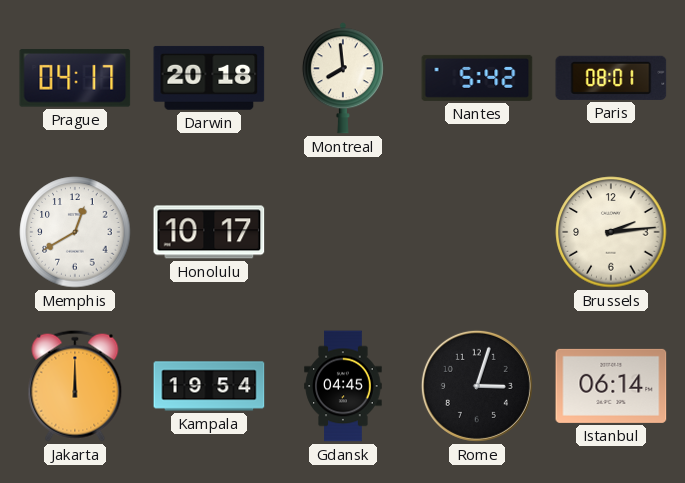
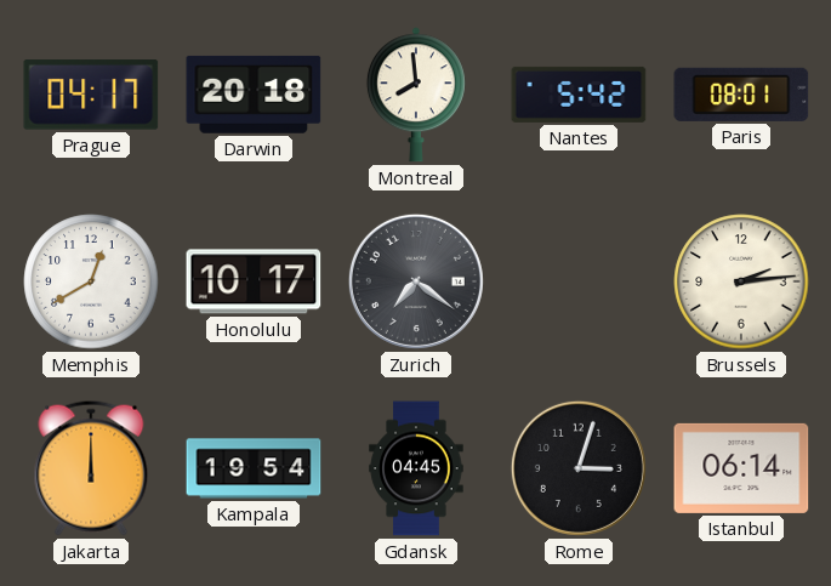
Zurich: none -> 7:21
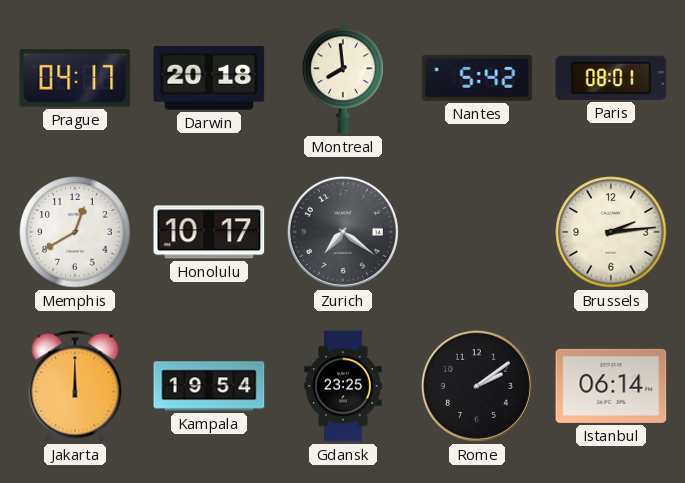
Gdansk: 04:45 -> 23:25
Rome: 3:03 -> 2:09
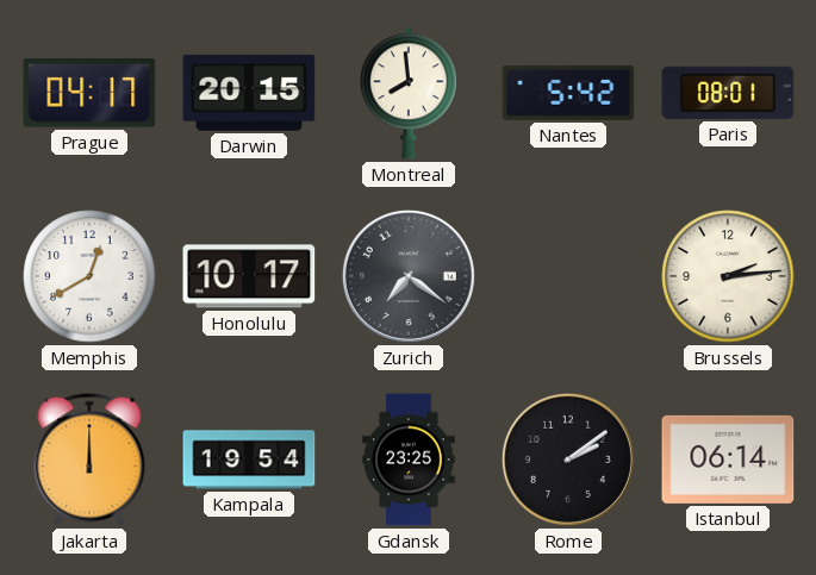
Darwin: 20:18 -> 20:15
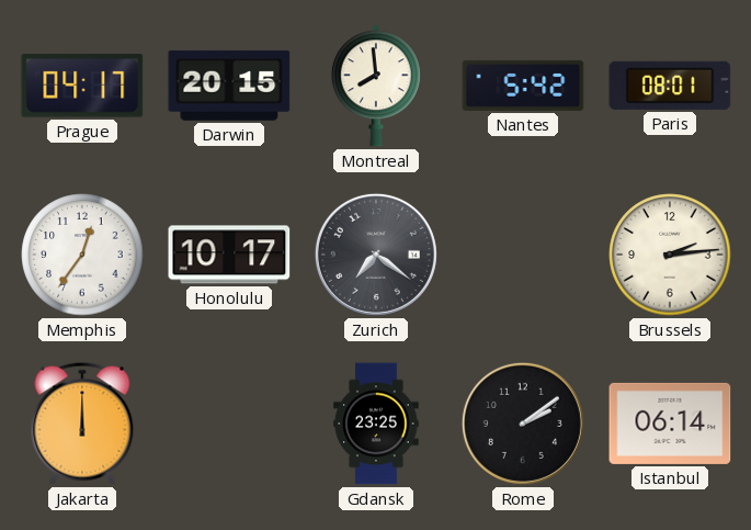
Memphis: 12:40 -> 12:36
Kampala: 19:54 -> none
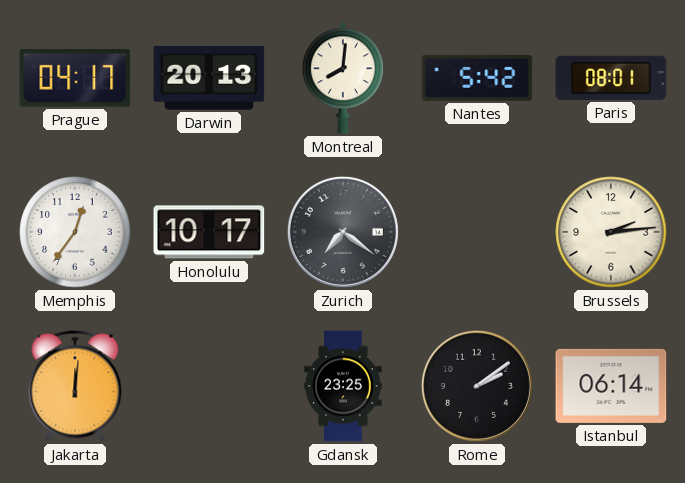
Darwin: 20:15 -> 20:13
Montreal: 7:59 -> 8:01
Jakarta: 12:00 -> 12:01
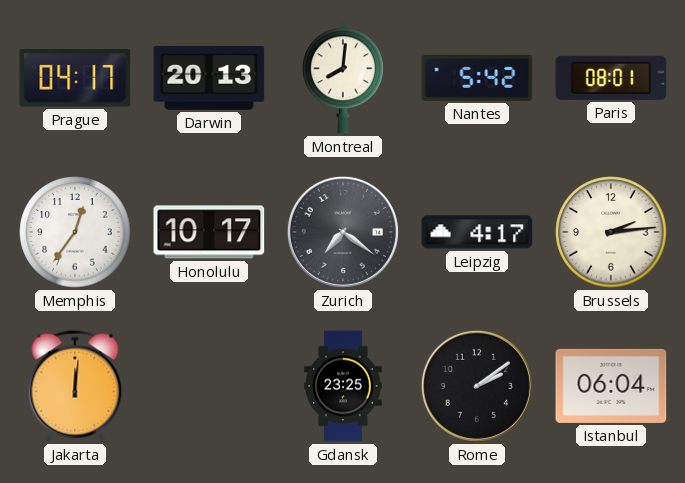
Leipzig: none -> 4:17
Istanbul: 06:14 -> 06:04
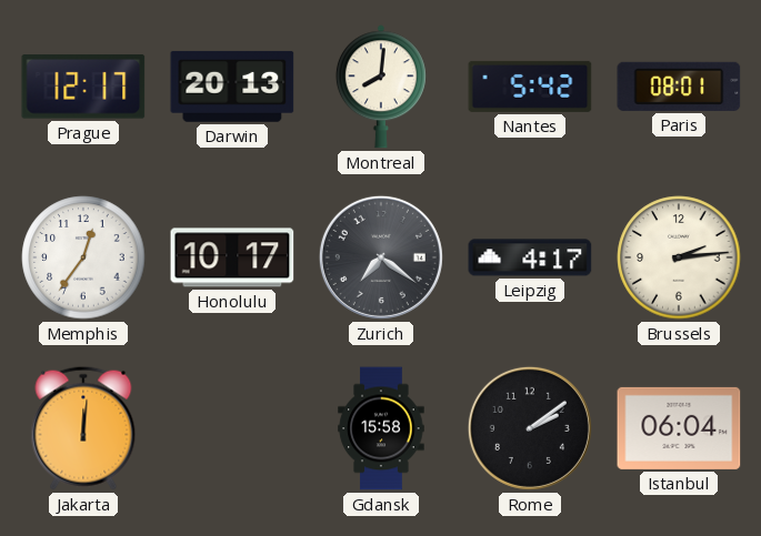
Prague: 04:17 -> 12:17
Gdansk: 23:25 -> 15:58
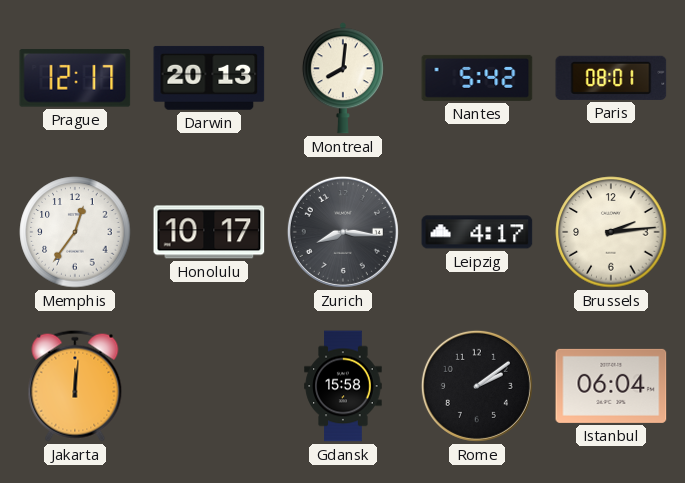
Zurich: 7:21 -> 8:16
